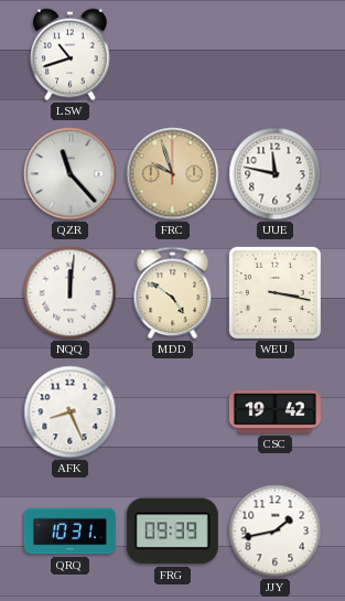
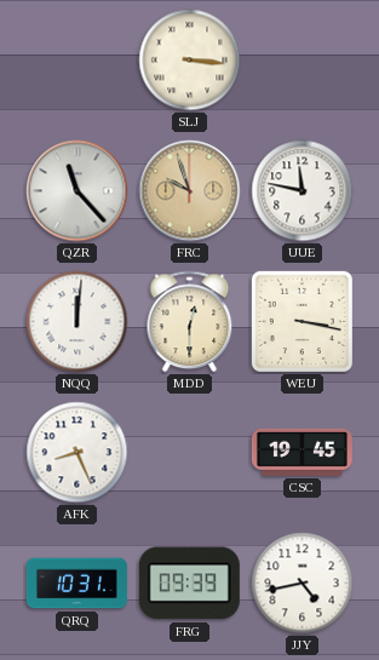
LSW: 10:42 -> none
SLJ: none -> 3:16
MDD: 4:51 -> 12:30
CSC: 19:42 -> 19:45
JJY: 1:43 -> 4:43
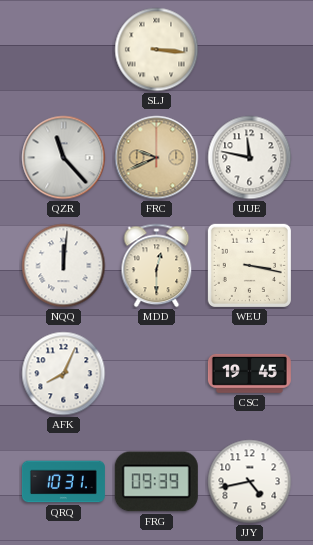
FRC: 9:57 -> 9:41
AFK: 8:26 -> 8:04
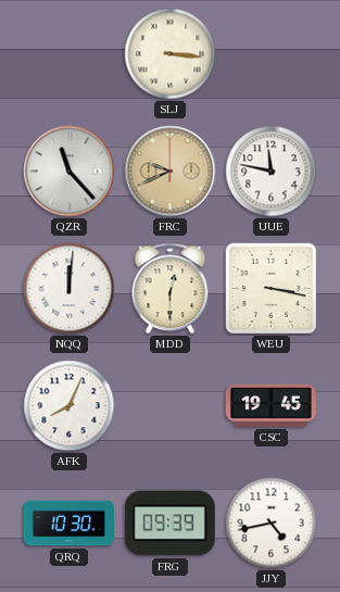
QRQ: 10:31 -> 10:30
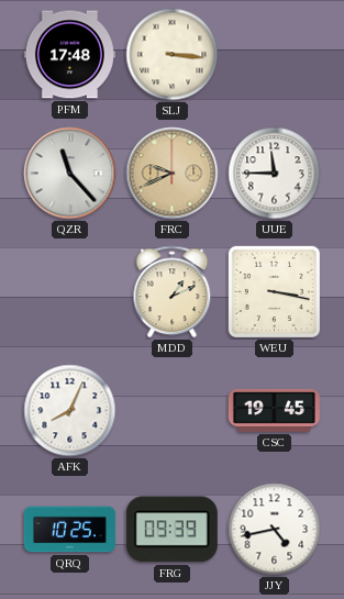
PFM: none -> 17:48
UUE: 11:47 -> 11:45
NQQ: 12:01 -> none
MDD: 12:30 -> 1:11
QRQ: 10:30 -> 10:25
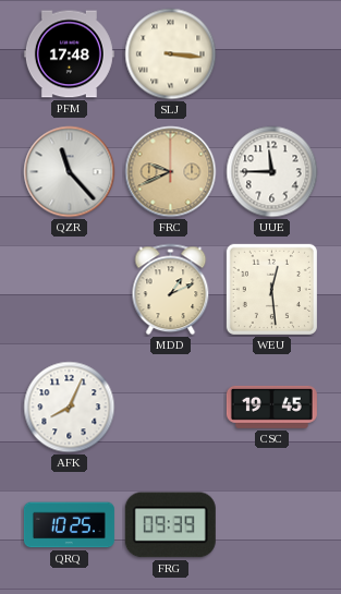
WEU: 3:17 -> 12:29
JJY: 4:43 -> none
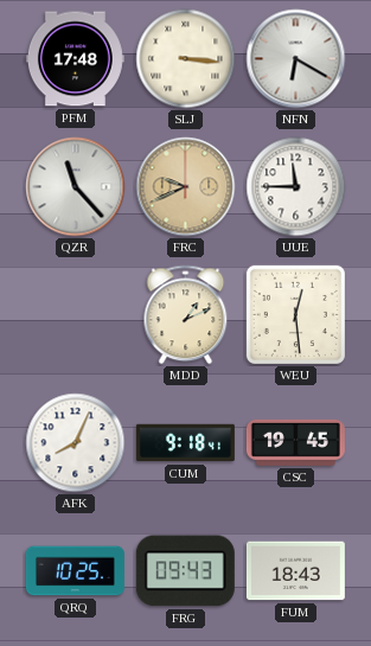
NFN: none -> 6:20
CUM: none -> 9:18
FRG: 09:39 -> 09:43
FUM: none -> 18:43
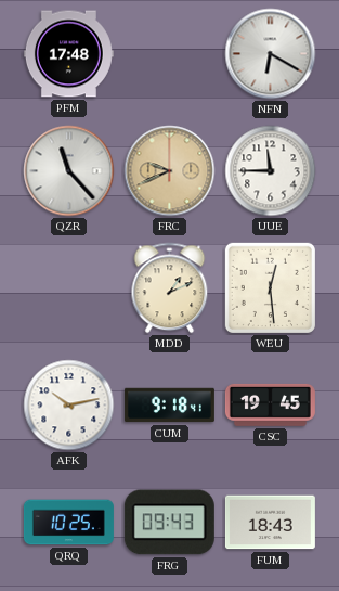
SLJ: 3:16 -> none
AFK: 8:04 -> 10:13
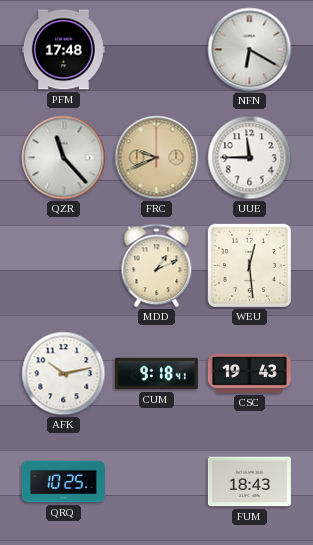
CSC: 19:45 -> 19:43
FRG: 09:43 -> none
